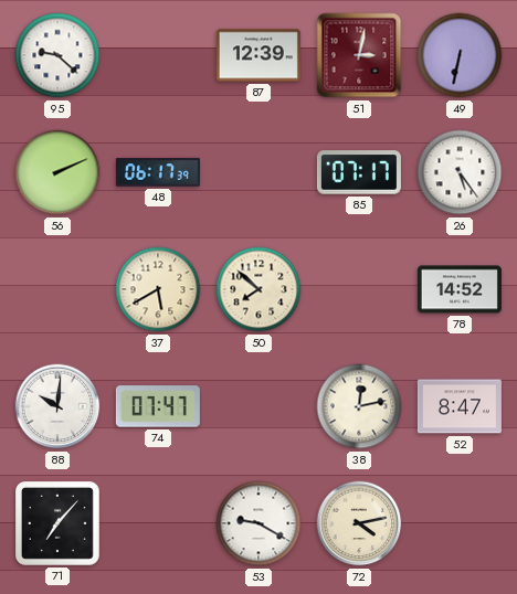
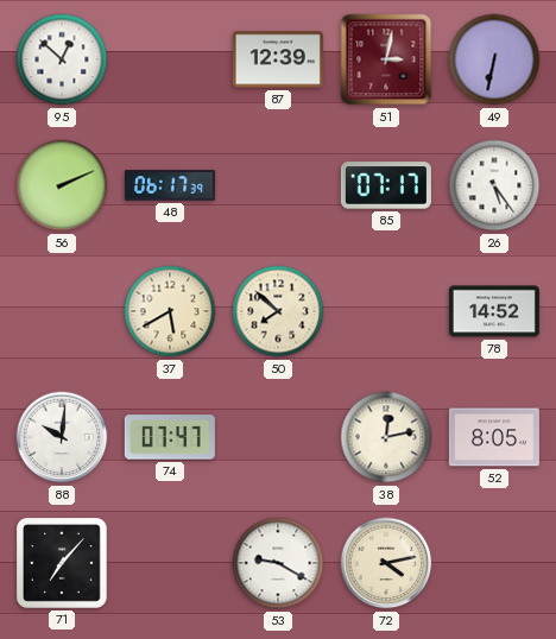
95: 9:22 -> 12:52
52: 8:47 -> 8:05
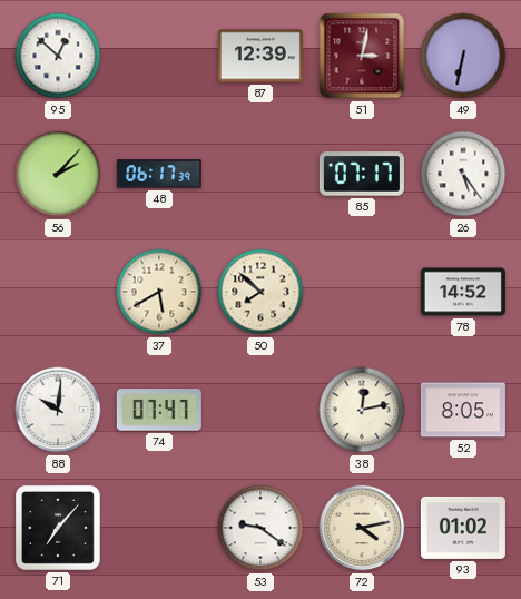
56: 2:11 -> 2:07
53: 9:20 -> 9:21
93: none -> 01:02
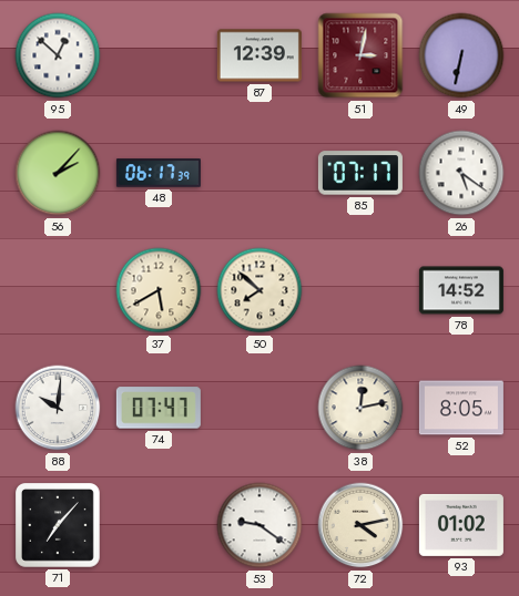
26: 5:24 -> 5:21
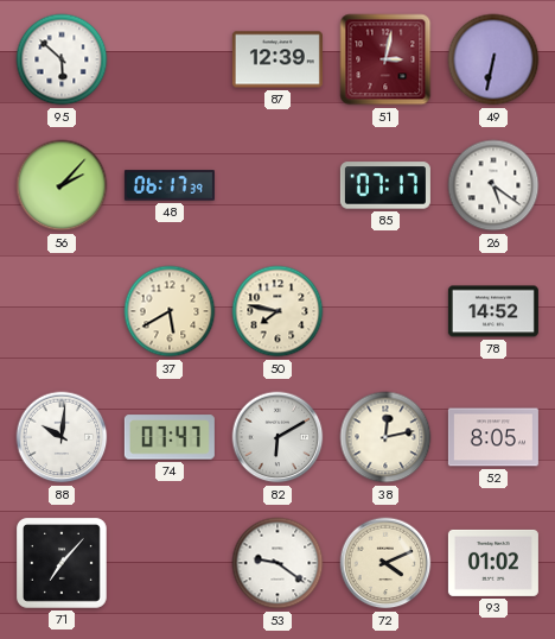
95: 12:52 -> 5:52
50: 7:52 -> 7:47
82: none -> 6:10
72: 4:13 -> 4:11
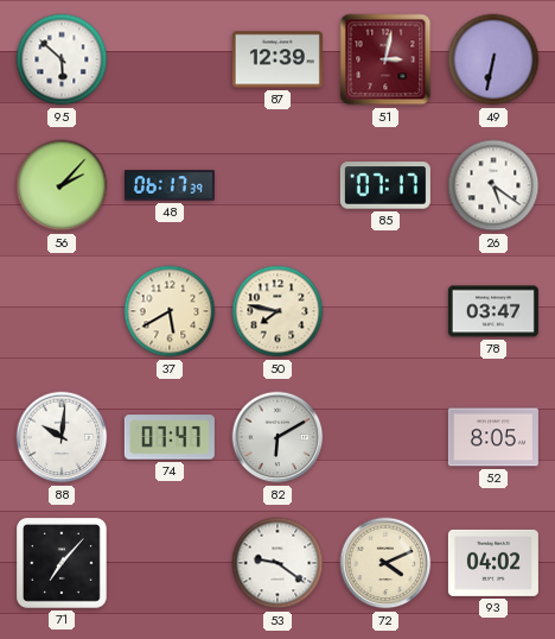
78: 14:52 -> 03:47
38: 12:13 -> none
93: 01:02 -> 04:02
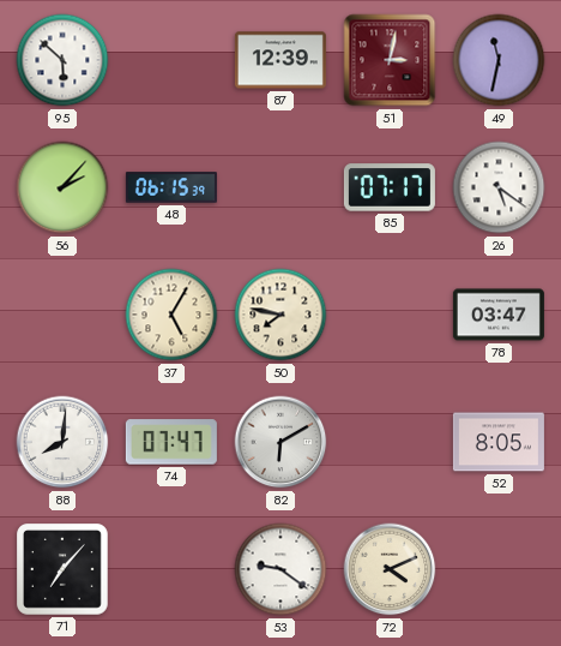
49: 6:32 -> 11:32
48: 06:17 -> 06:15
37: 5:40 -> 5:05
88: 10:01 -> 8:01
93: 04:02 -> none
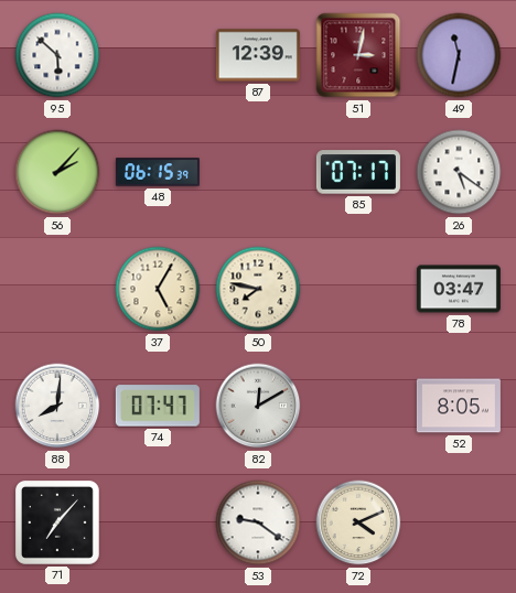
82: 6:10 -> 12:10
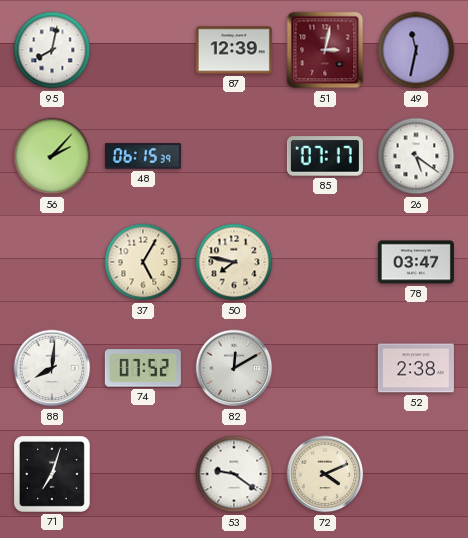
95: 5:52 -> 8:02
74: 07:47 -> 07:52
52: 8:05 -> 2:38
71: 7:07 -> 7:03
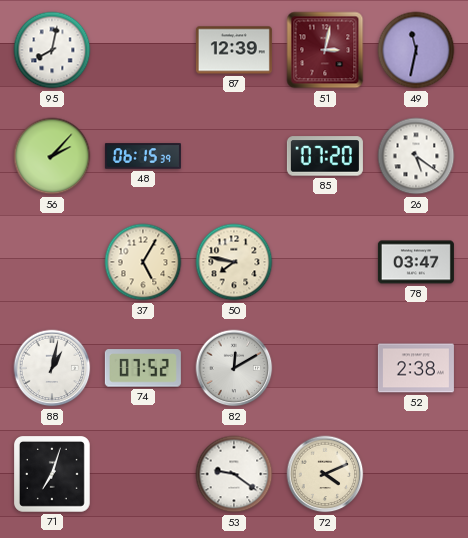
85: 07:17 -> 07:20
88: 8:01 -> 1:02
